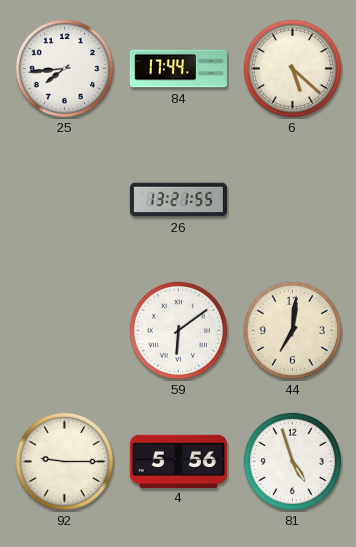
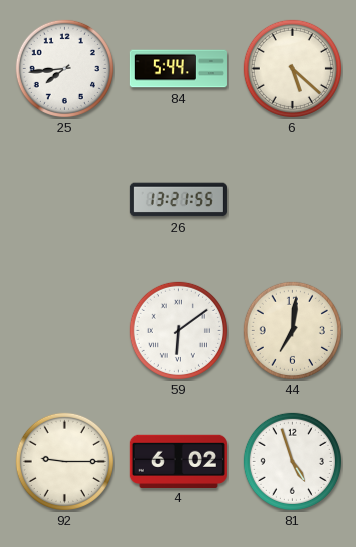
84: 17:44 -> 5:44
4: 5:56 -> 6:02
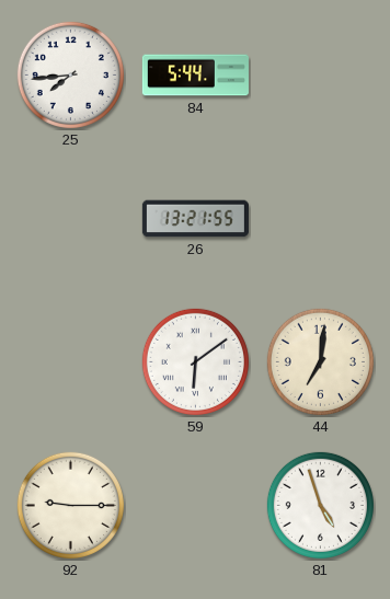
6: 5:22 -> none
4: 6:02 -> none
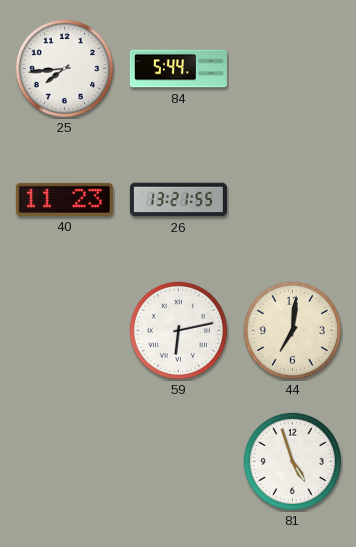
40: none -> 11:23
59: 6:09 -> 6:13
92: 9:15 -> none
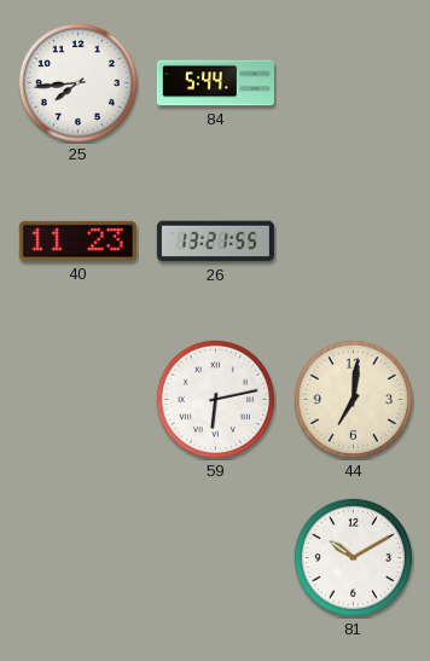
81: 4:57 -> 10:10
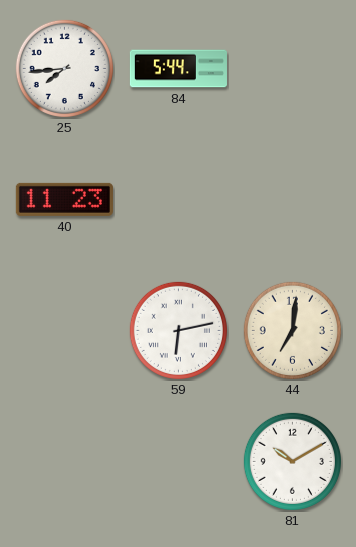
26: 13:21 -> none
